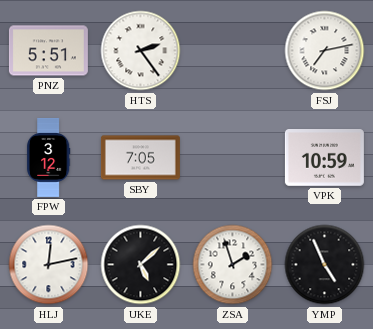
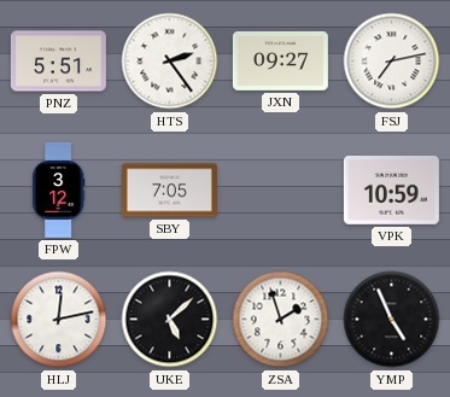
JXN: none -> 09:27
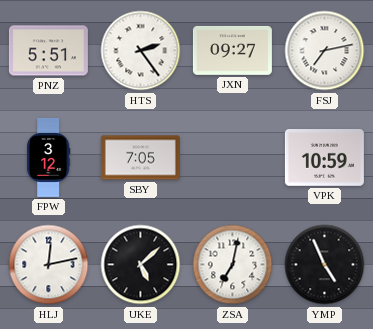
ZSA: 1:57 -> 7:02
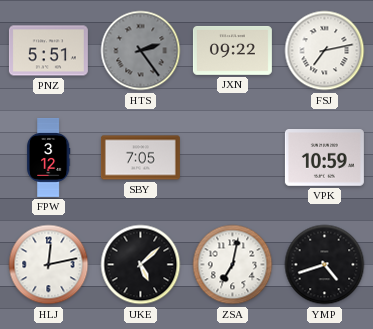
HTS dial: white -> grey
JXN: 09:27 -> 09:22
YMP: 4:56 -> 4:42
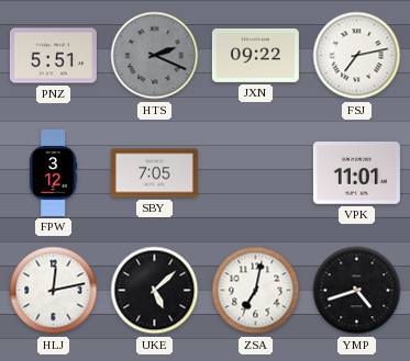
HTS: 2:24 -> 2:19
VPK: 10:59 -> 11:01
